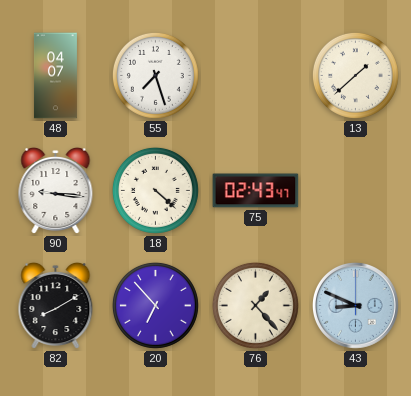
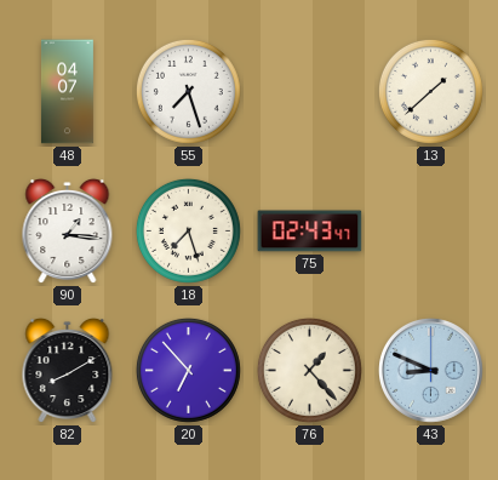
90: 9:16 -> 1:16
18: 4:22 -> 7:27
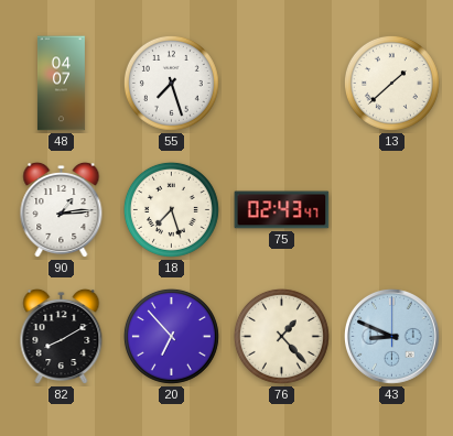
90: 1:16 -> 1:14
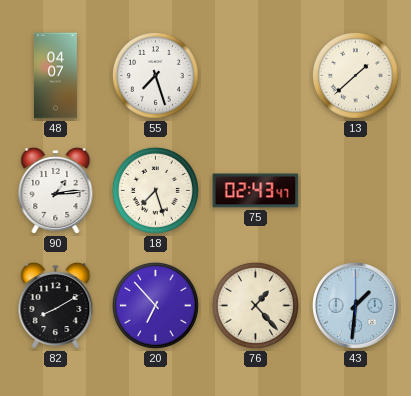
43: 8:49 -> 1:31
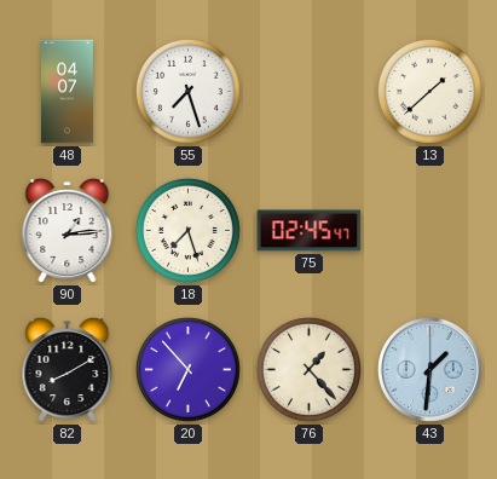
75: 02:43 -> 02:45
